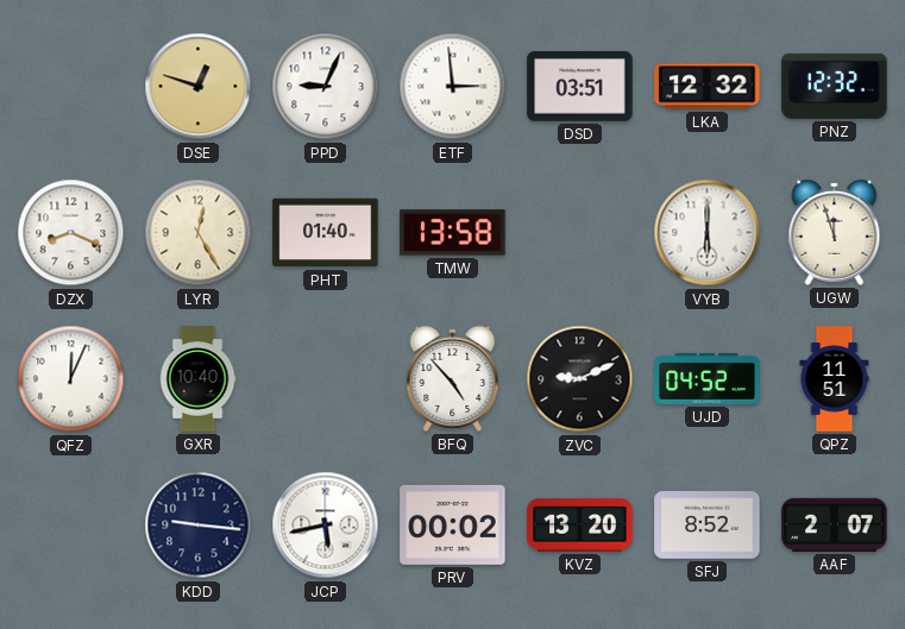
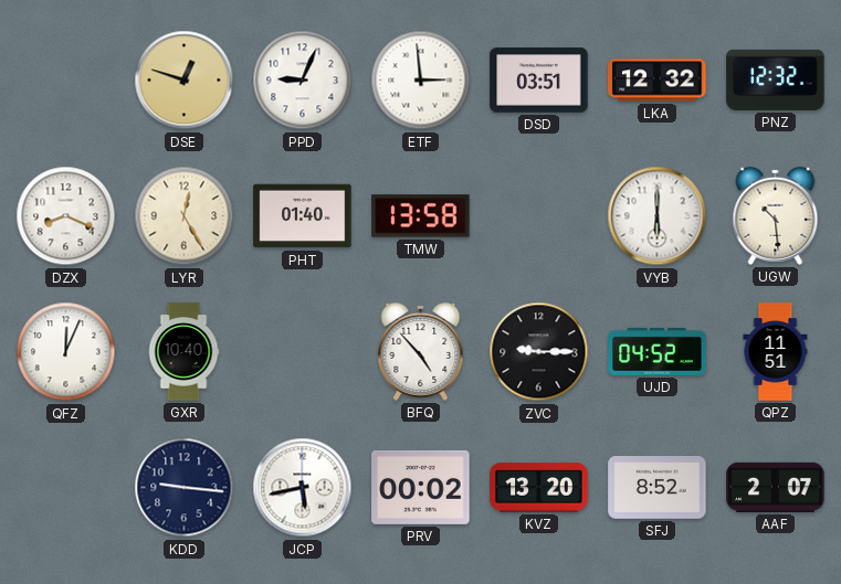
UGW: 11:57 -> 10:29
ZVC: 9:11 -> 9:15
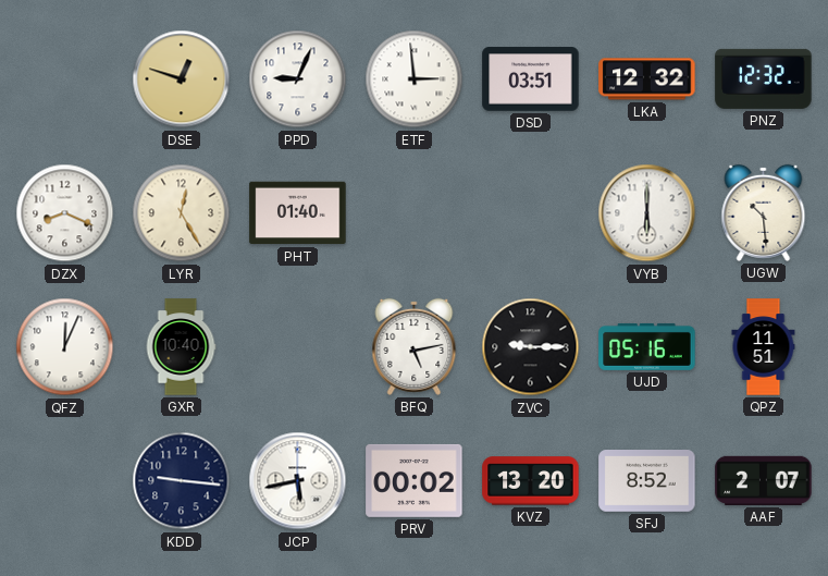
TMW: 13:58 -> none
BFQ: 4:53 -> 5:13
UJD: 04:52 -> 05:16
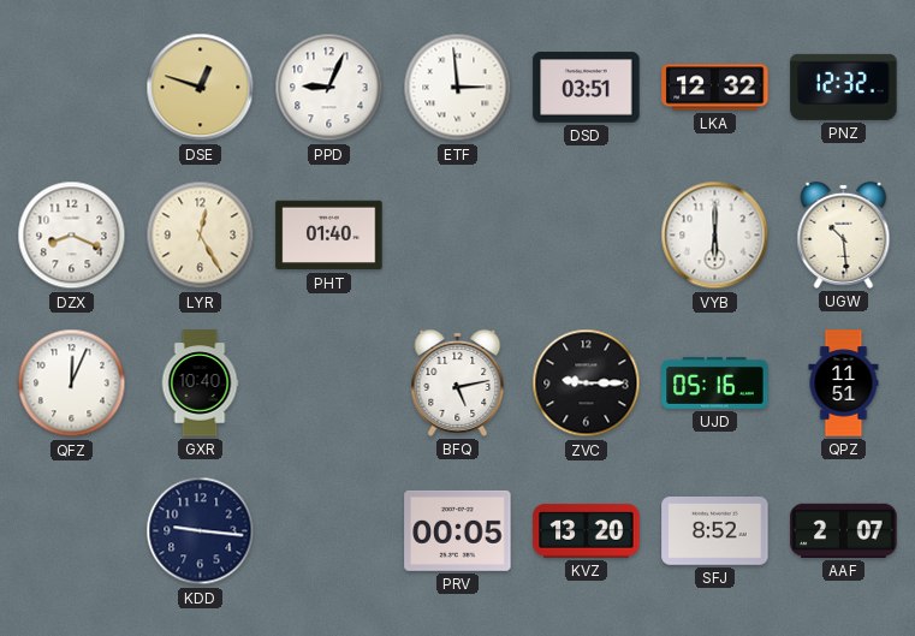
JCP: 5:43 -> none
PRV: 00:02 -> 00:05
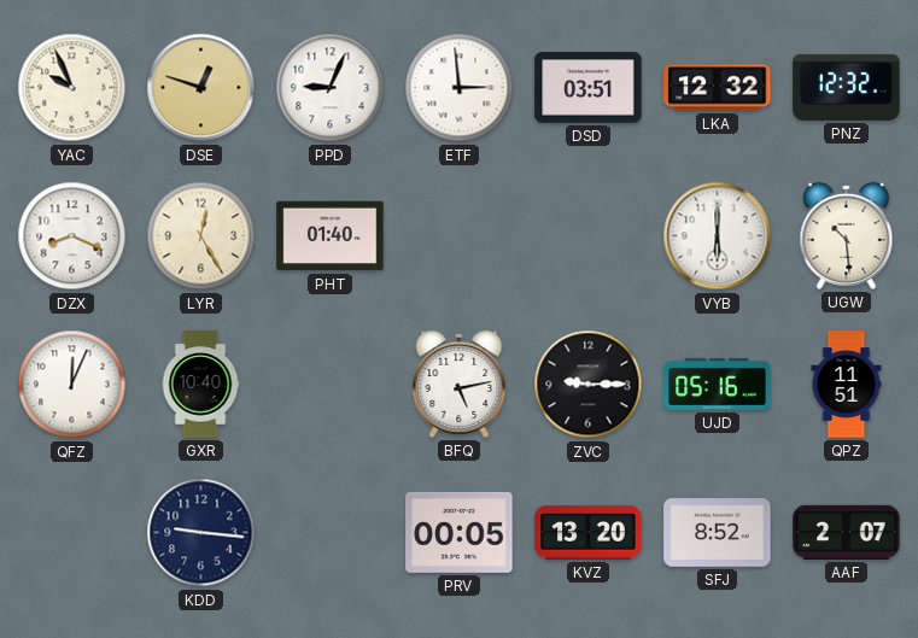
YAC: none -> 9:56
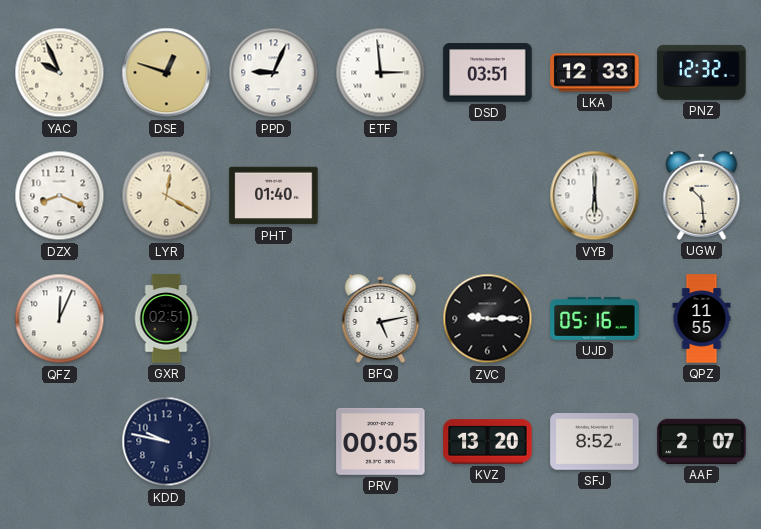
LKA: 12:32 -> 12:33
LYR: 12:25 -> 12:20
GXR: 10:40 -> 02:51
QPZ: 11:51 -> 11:55
KDD: 9:16 -> 9:47
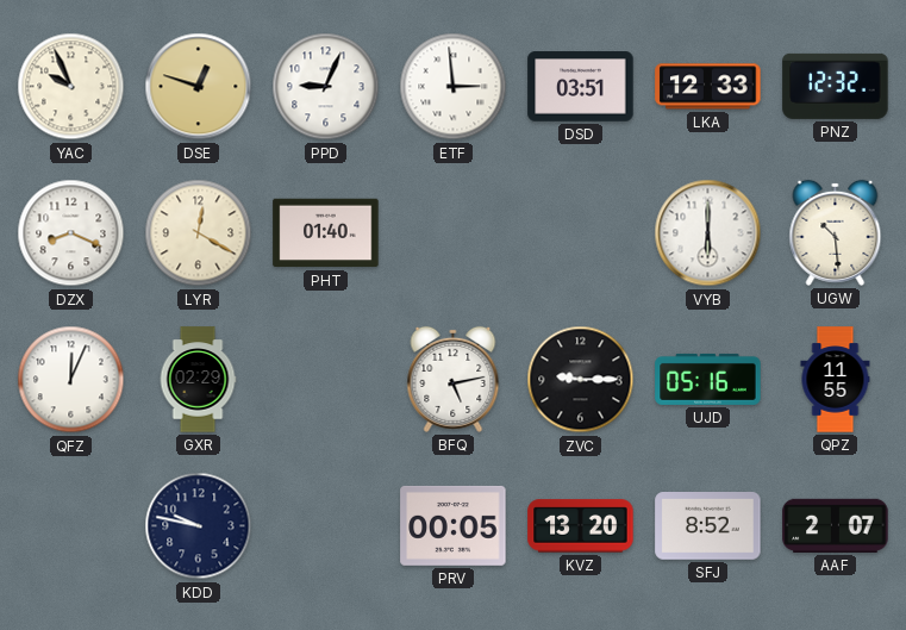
GXR: 02:51 -> 02:29
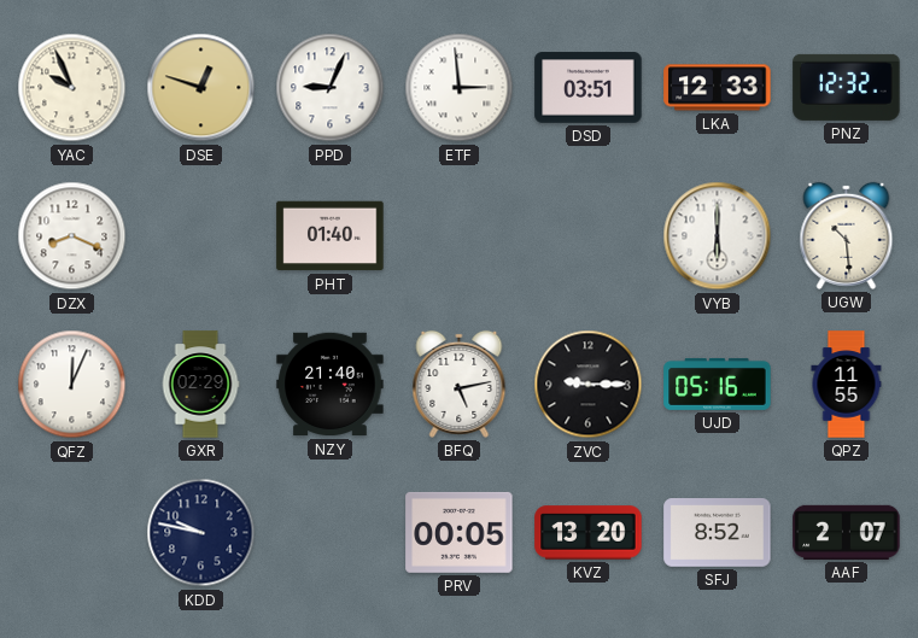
LYR: 12:20 -> none
NZY: none -> 21:40
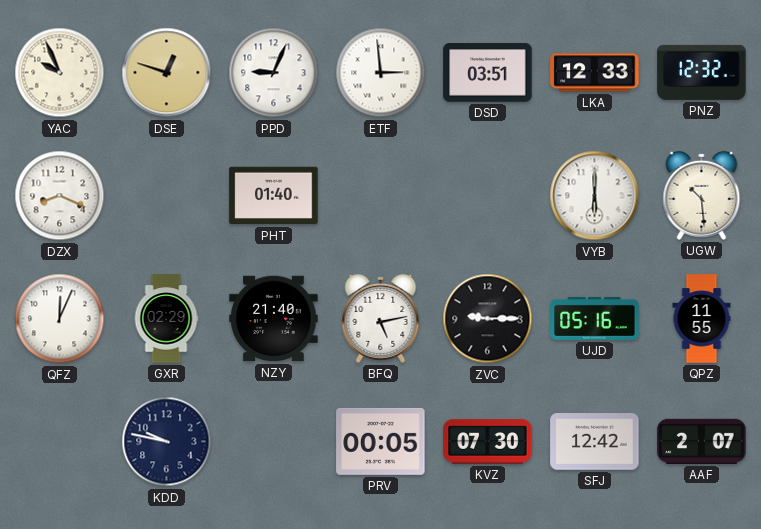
KVZ: 13:20 -> 07:30
SFJ: 8:52 -> 12:42
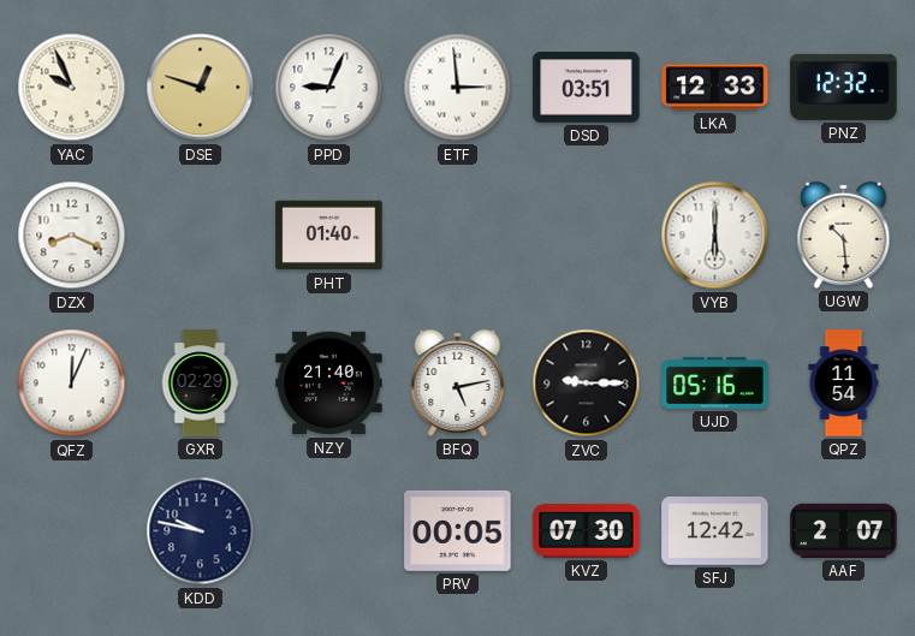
QPZ: 11:55 -> 11:54
